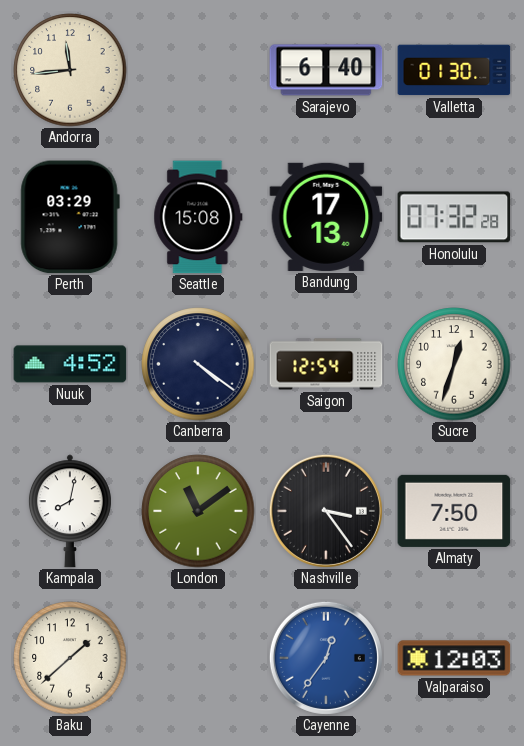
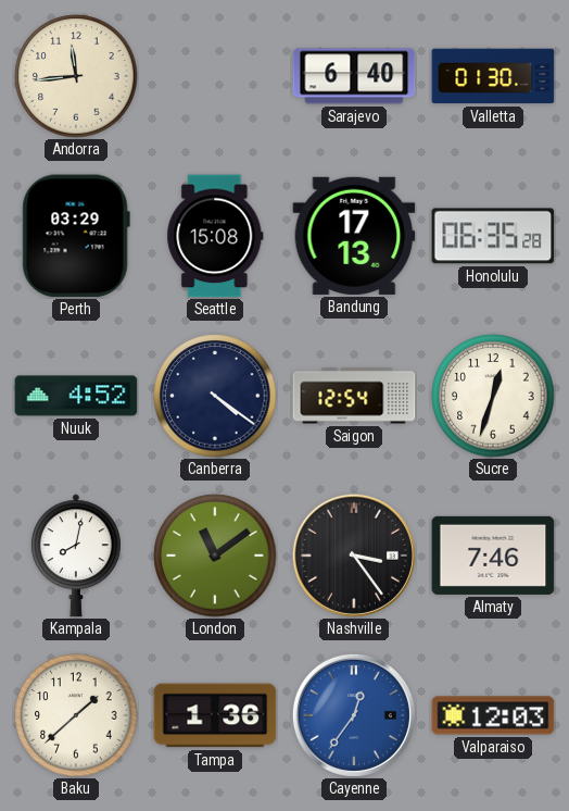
Honolulu: 07:32 -> 06:35
Almaty: 7:50 -> 7:46
Tampa: none -> 1:36
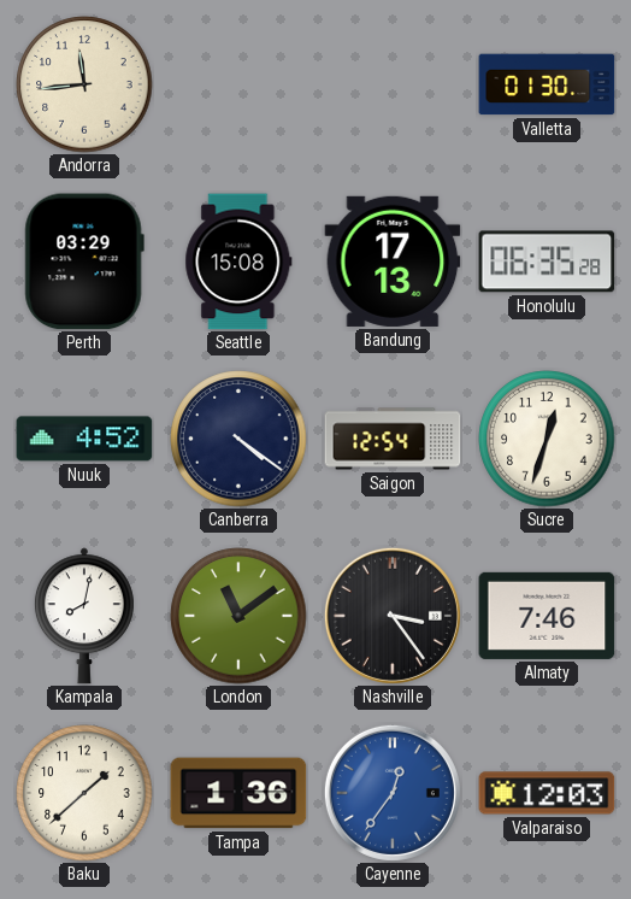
Sarajevo: 6:40 -> none
